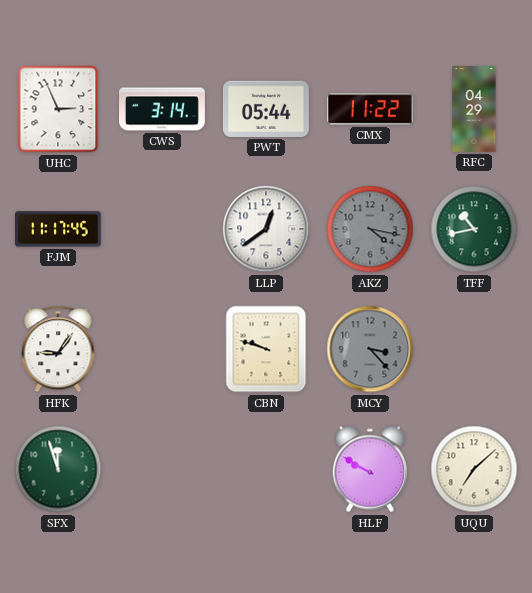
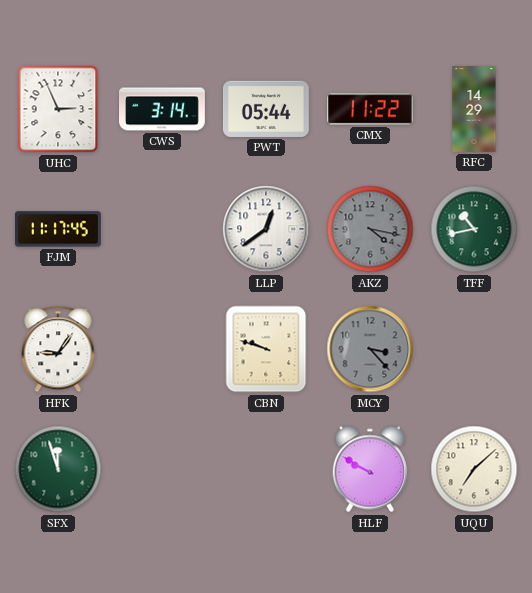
RFC: 04:29 -> 14:29
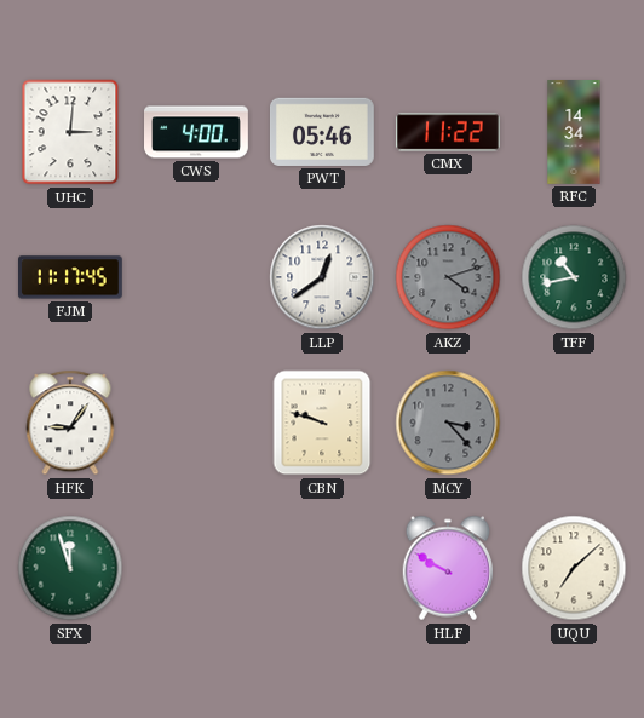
UHC: 2:56 -> 3:01
CWS: 3:14 -> 4:00
PWT: 05:44 -> 05:46
RFC: 14:29 -> 14:34
AKZ: 4:17 -> 4:12
